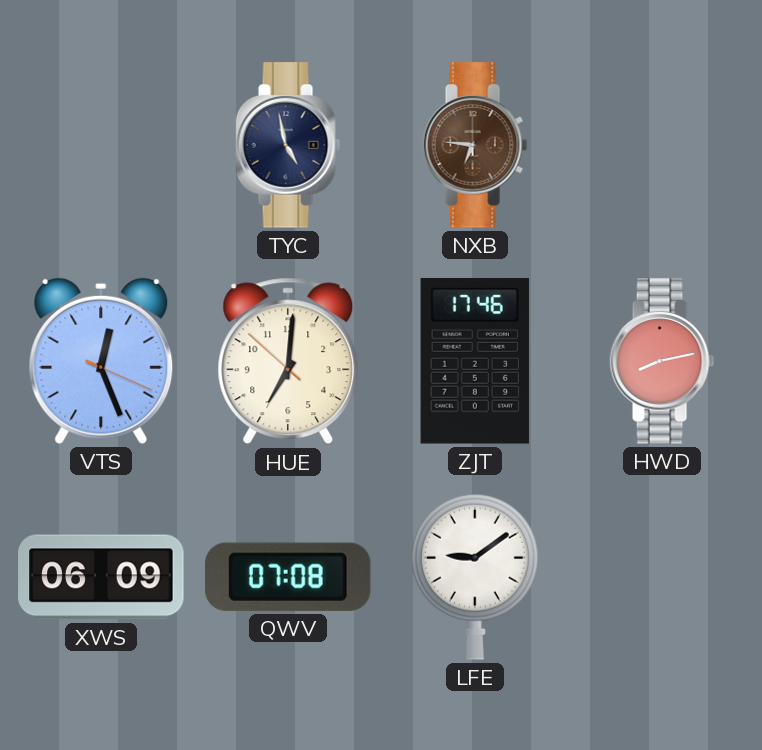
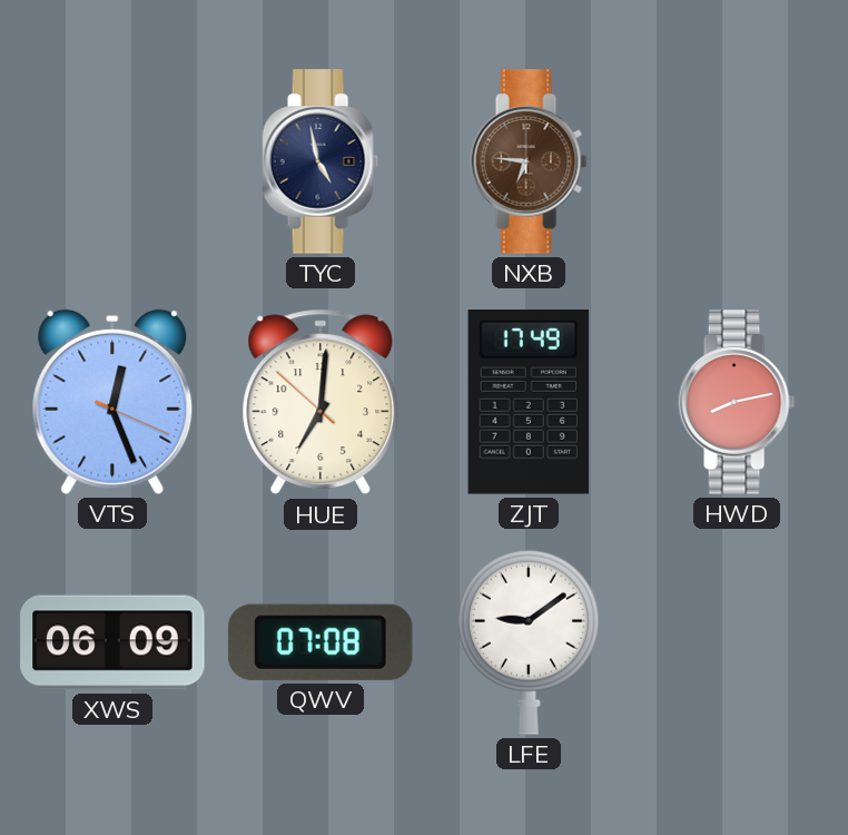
ZJT: 17:46 -> 17:49
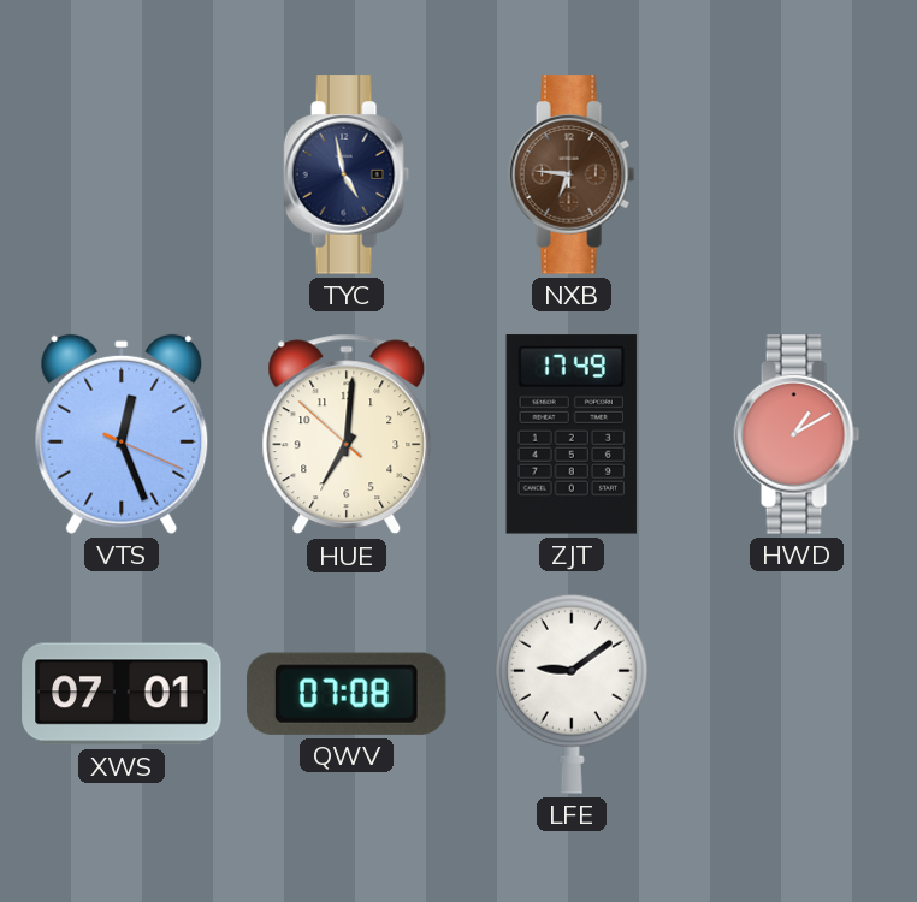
HWD: 8:13 -> 1:10
XWS: 06:09 -> 07:01
